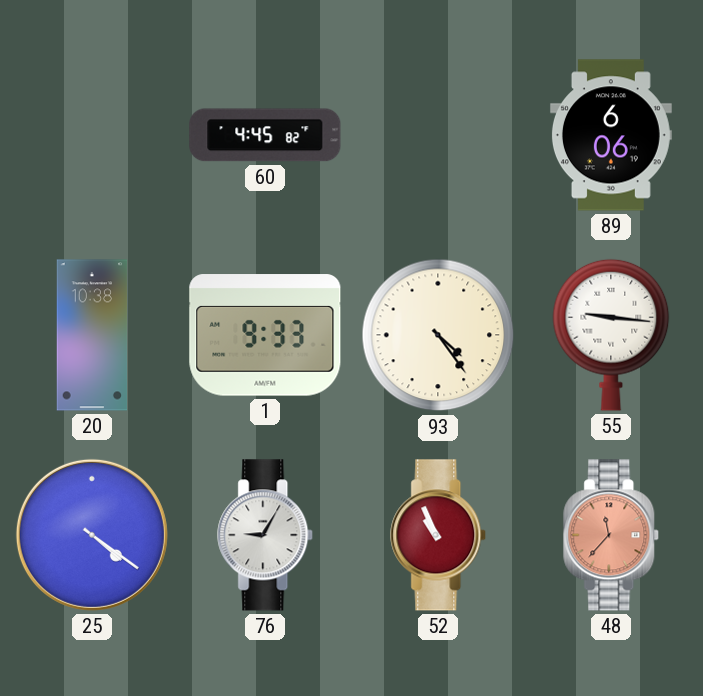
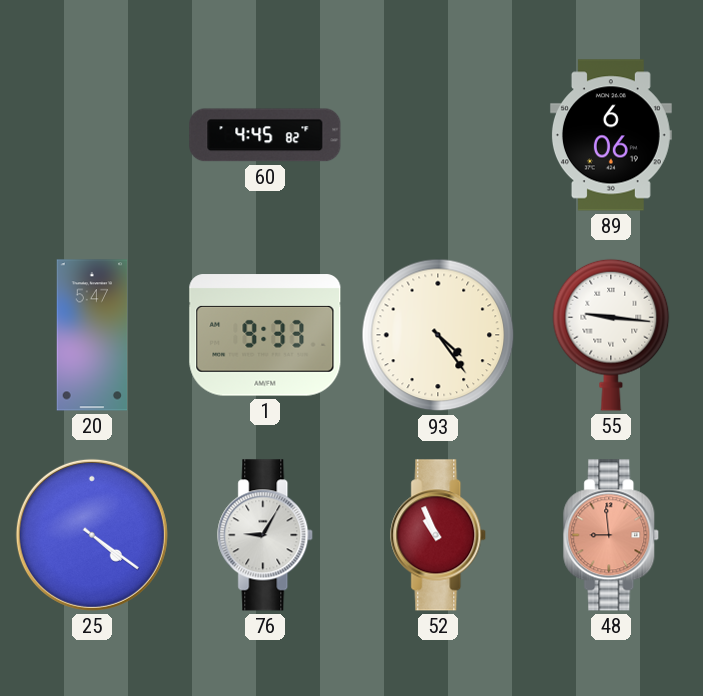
20: 10:38 -> 5:47
48: 11:37 -> 8:59
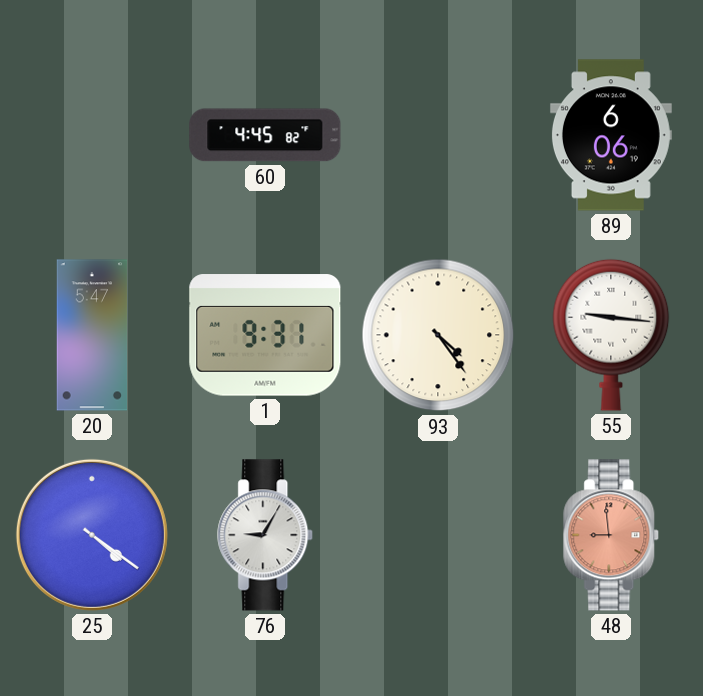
1: 9:33 -> 9:31
52: 10:56 -> none
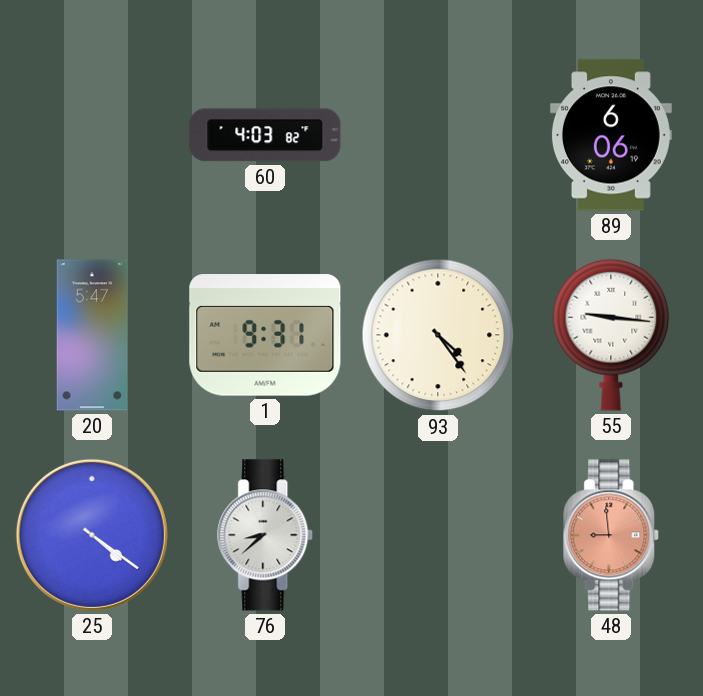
60: 4:45 -> 4:03
76: 9:05 -> 8:38
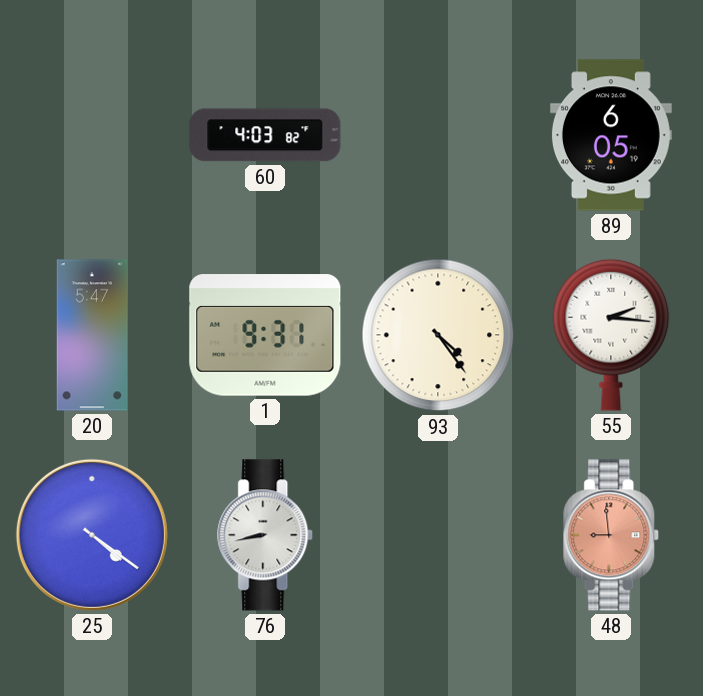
89: 6:06 -> 6:05
55: 9:16 -> 2:16
76: 8:38 -> 8:43
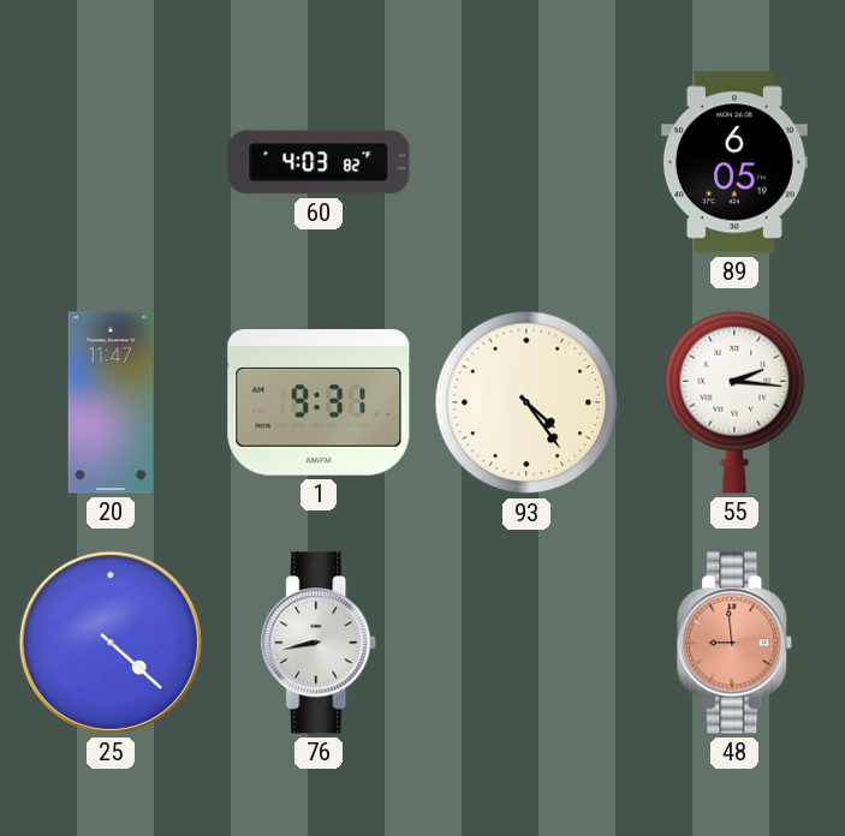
20: 5:47 -> 11:47
25: 4:21 -> 4:22
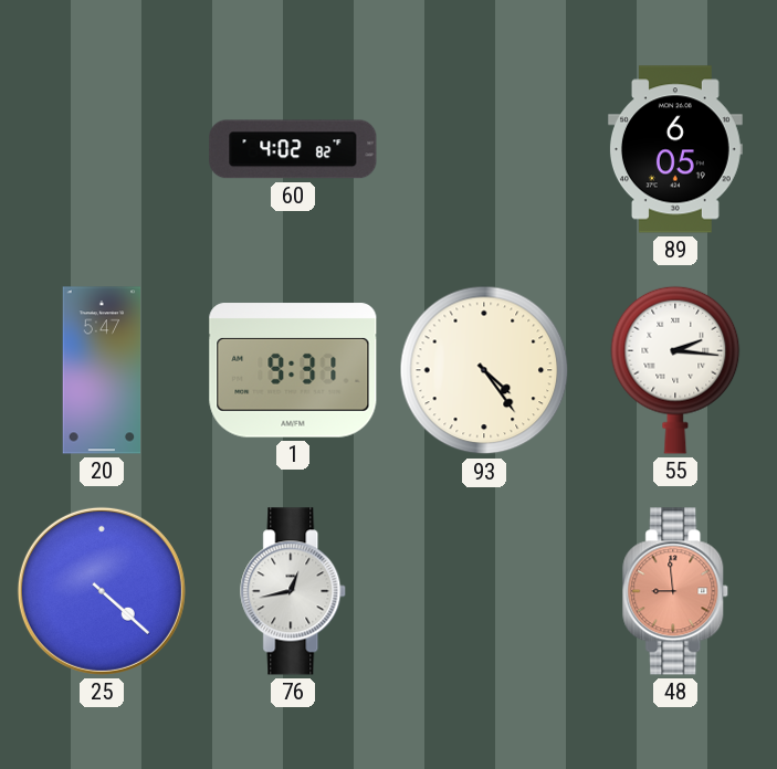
60: 4:03 -> 4:02
20: 11:47 -> 5:47
76: 8:43 -> 12:43
